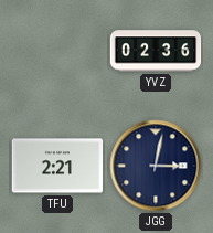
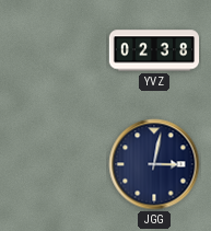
YVZ: 02:36 -> 02:38
TFU: 2:21 -> none
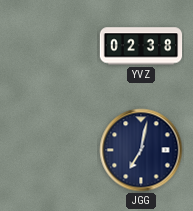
JGG: 3:02 -> 7:02
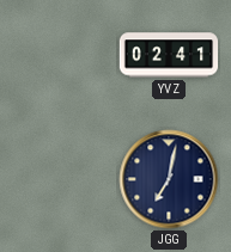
YVZ: 02:38 -> 02:41
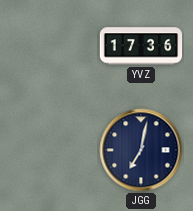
YVZ: 02:41 -> 17:36
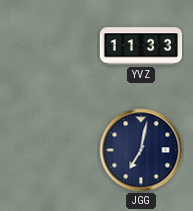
YVZ: 17:36 -> 11:33
